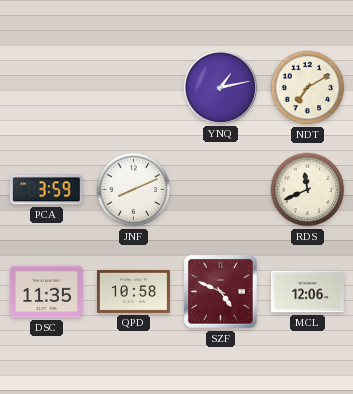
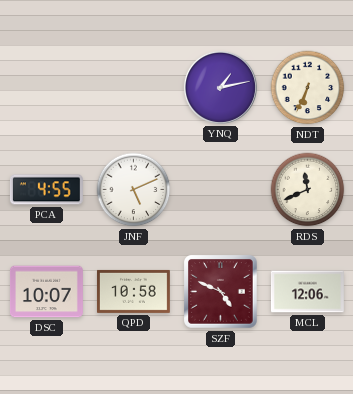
NDT: 7:10 -> 6:34
PCA: 3:59 -> 4:55
JNF: 8:11 -> 5:11
DSC: 11:35 -> 10:07
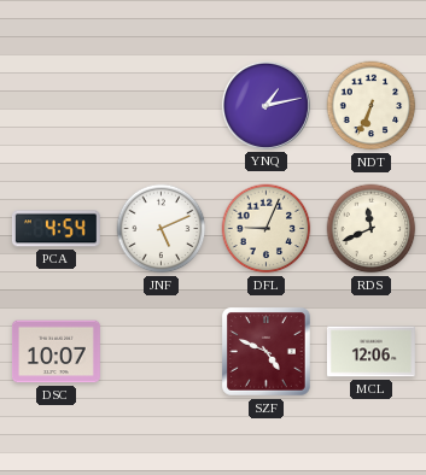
PCA: 4:55 -> 4:54
DFL: none -> 9:04
QPD: 10:58 -> none
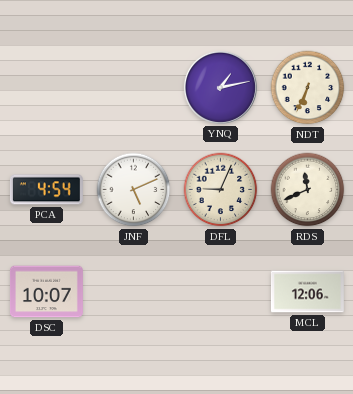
SZF: 4:49 -> none
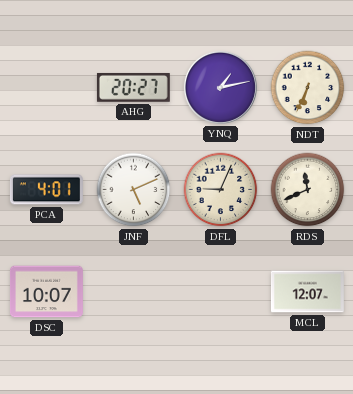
AHG: none -> 20:27
PCA: 4:54 -> 4:01
MCL: 12:06 -> 12:07
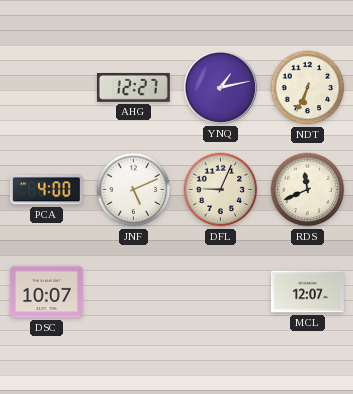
AHG: 20:27 -> 12:27
PCA: 4:01 -> 4:00
